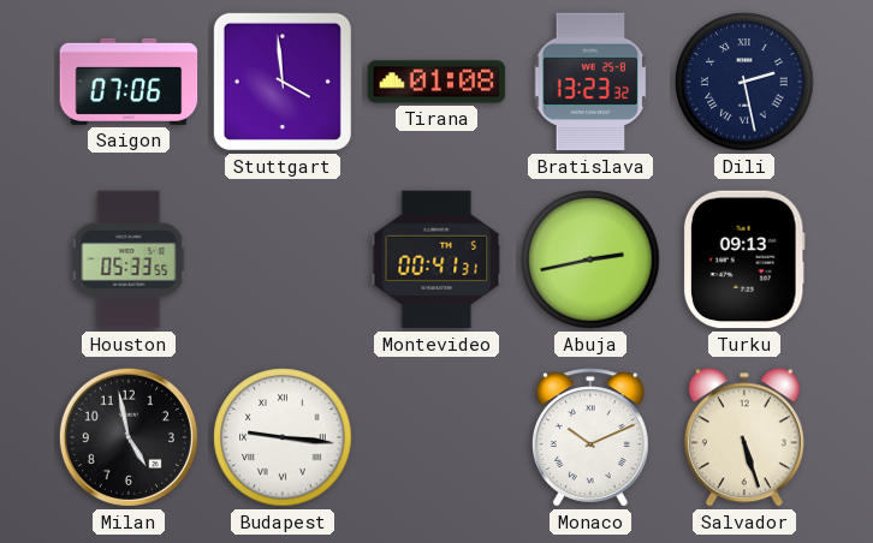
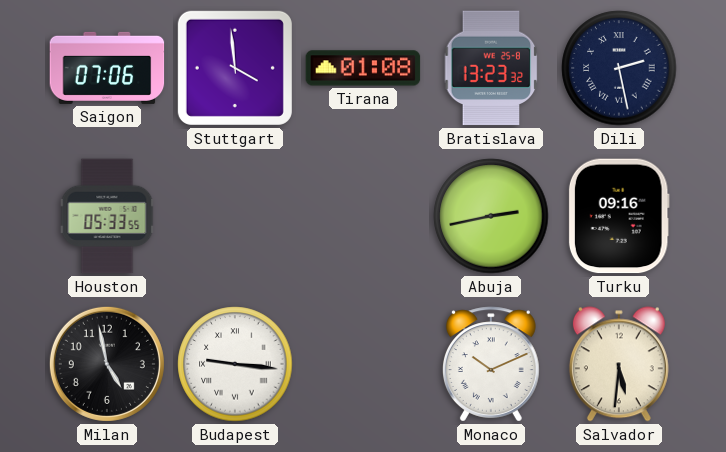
Montevideo: 00:41 -> none
Turku: 09:13 -> 09:16
Salvador: 5:27 -> 5:31
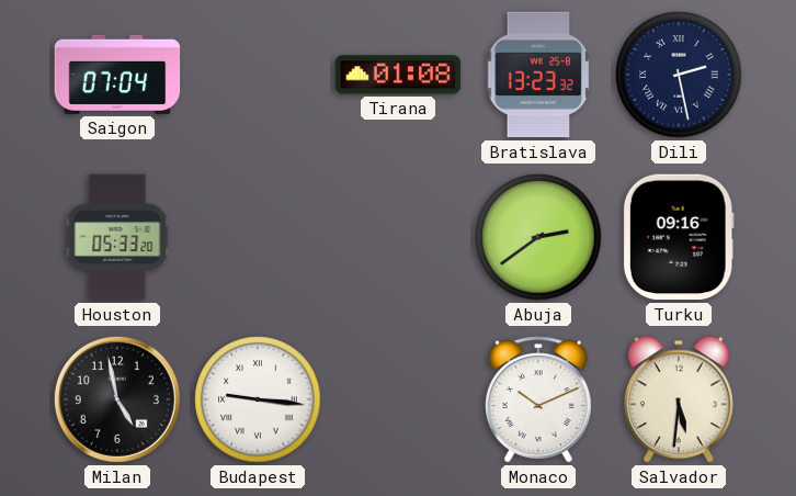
Saigon: 07:06 -> 07:04
Stuttgart: 3:59 -> none
Houston: 05:33:55 -> 05:33:20
Abuja: 2:43 -> 2:39
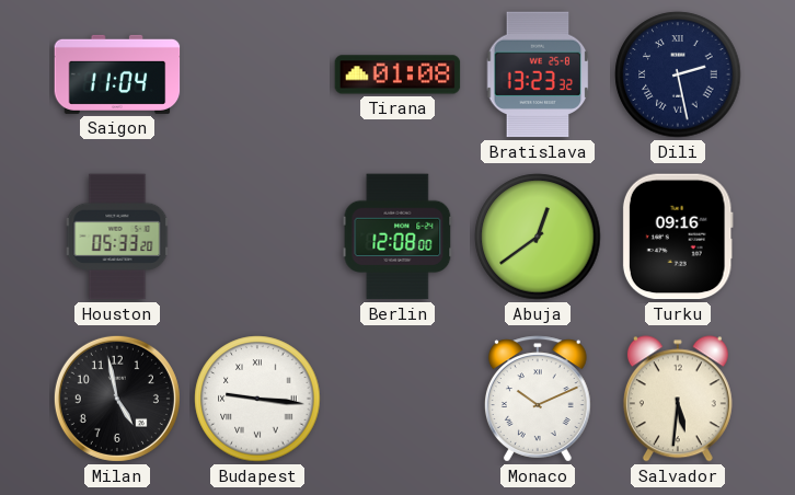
Saigon: 07:04 -> 11:04
Berlin: none -> 12:08
Abuja: 2:39 -> 12:39
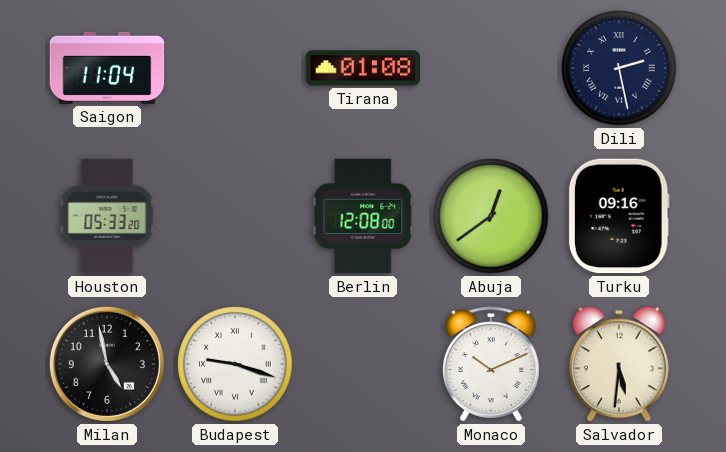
Bratislava: 13:23 -> none
Budapest: 9:16 -> 9:18
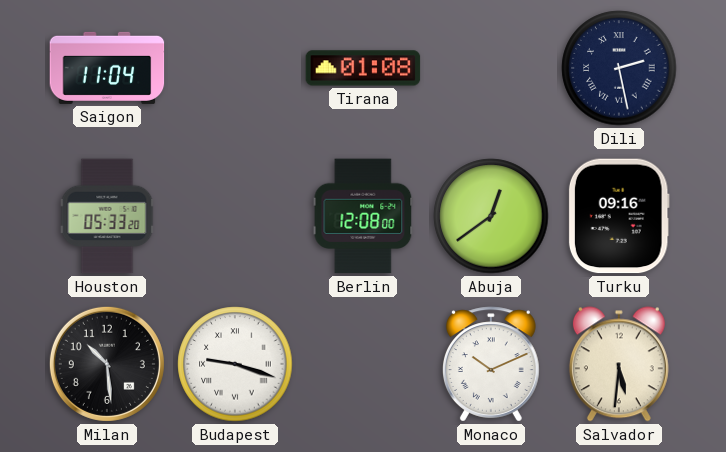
Milan: 4:58 -> 10:29
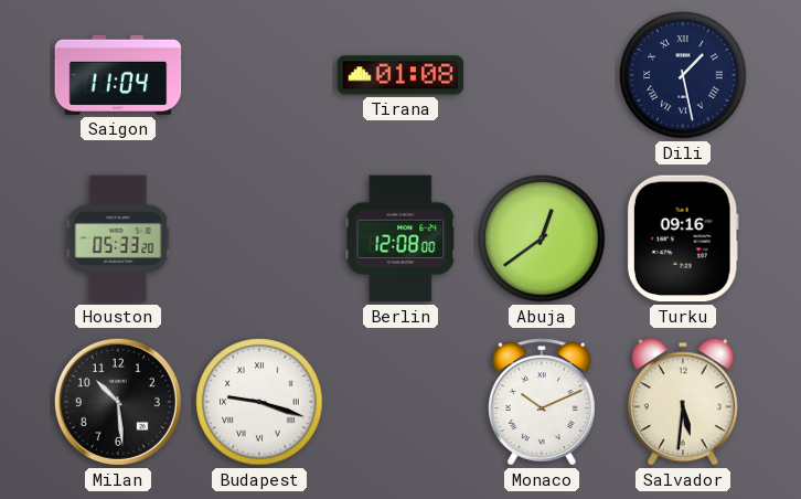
Dili: 2:28 -> 1:28
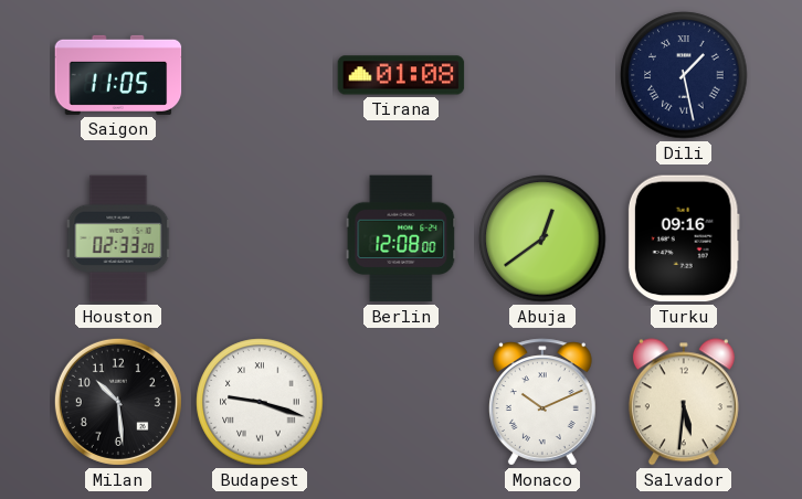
Saigon: 11:04 -> 11:05
Houston: 05:33 -> 02:33
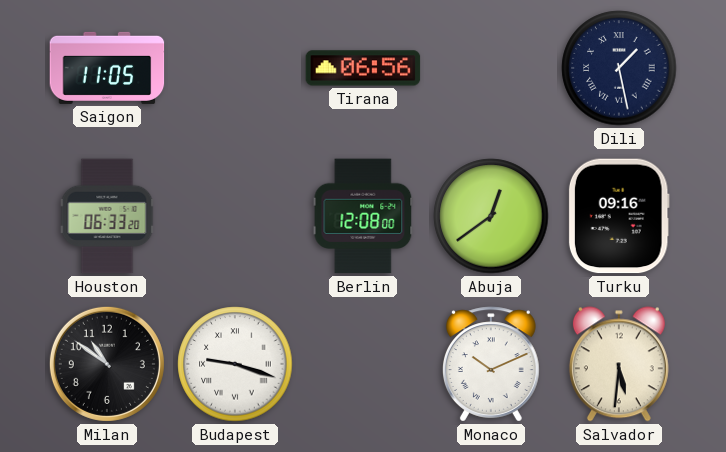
Tirana: 01:08 -> 06:56
Houston: 02:33 -> 06:33
Milan: 10:29 -> 10:51
